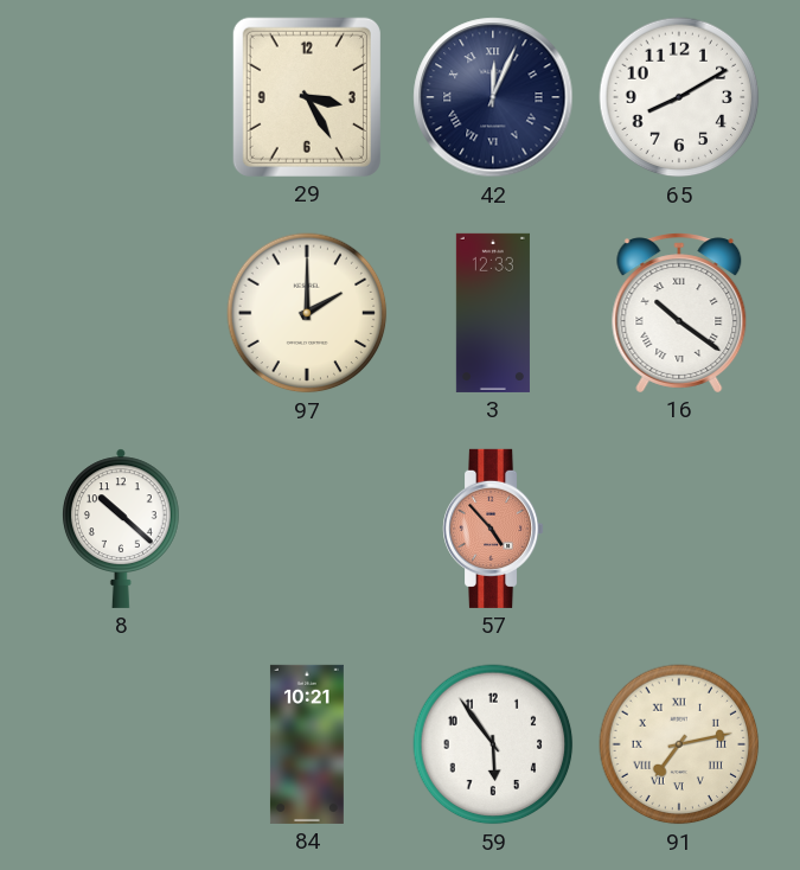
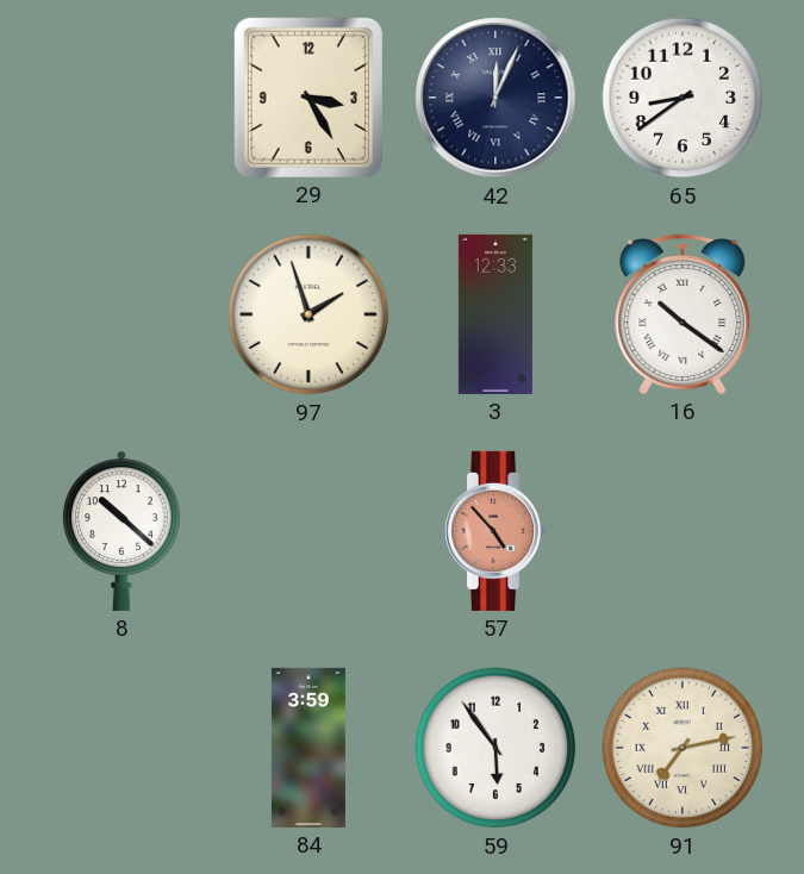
65: 8:10 -> 8:39
97: 2:00 -> 1:57
84: 10:21 -> 3:59
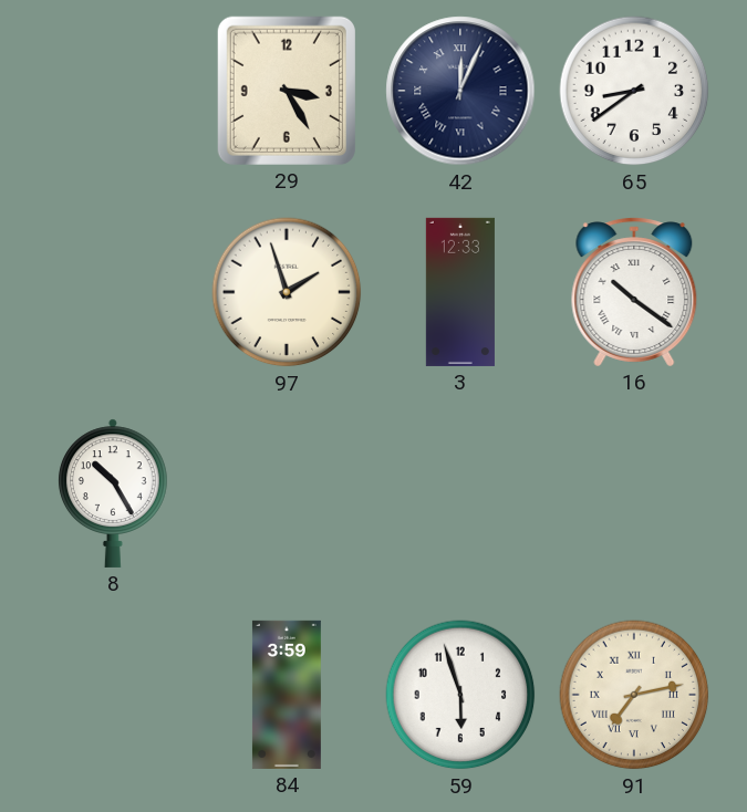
8: 10:22 -> 10:25
57: 4:53 -> none
59: 5:54 -> 5:57
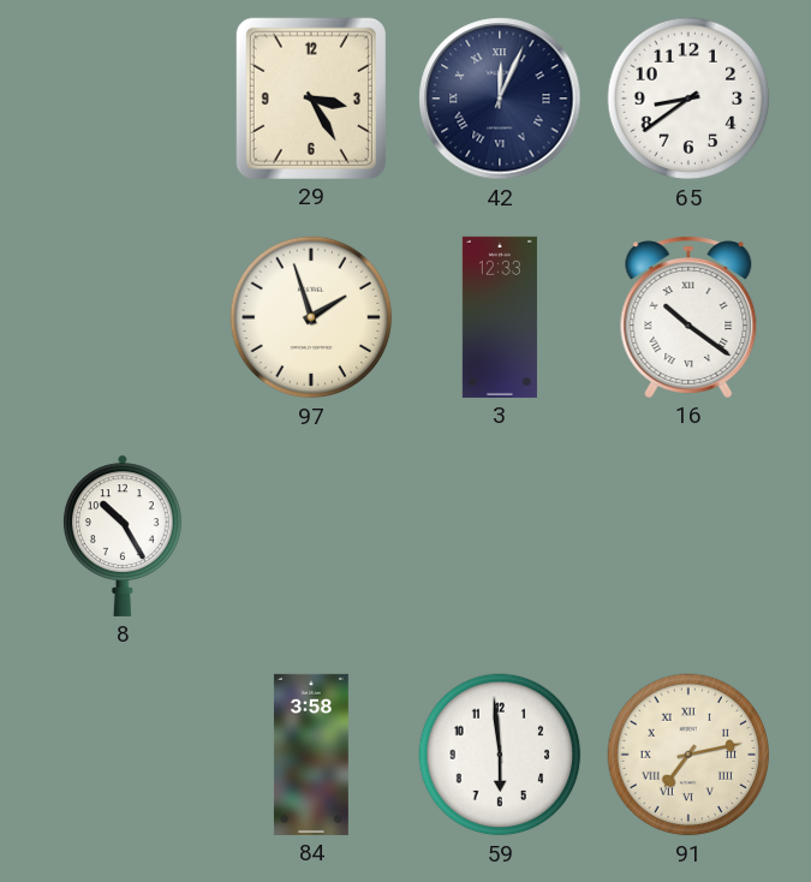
84: 3:59 -> 3:58
59: 5:57 -> 5:59
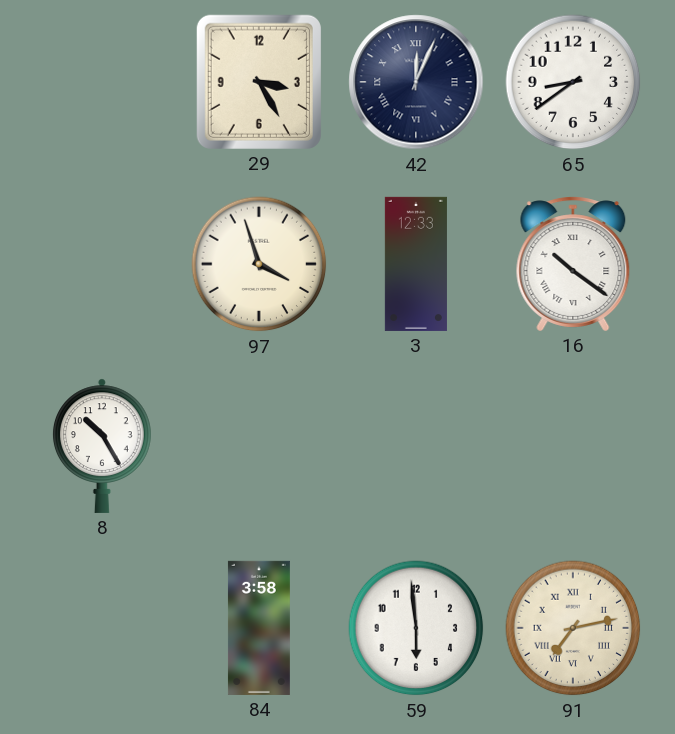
97: 1:57 -> 3:57
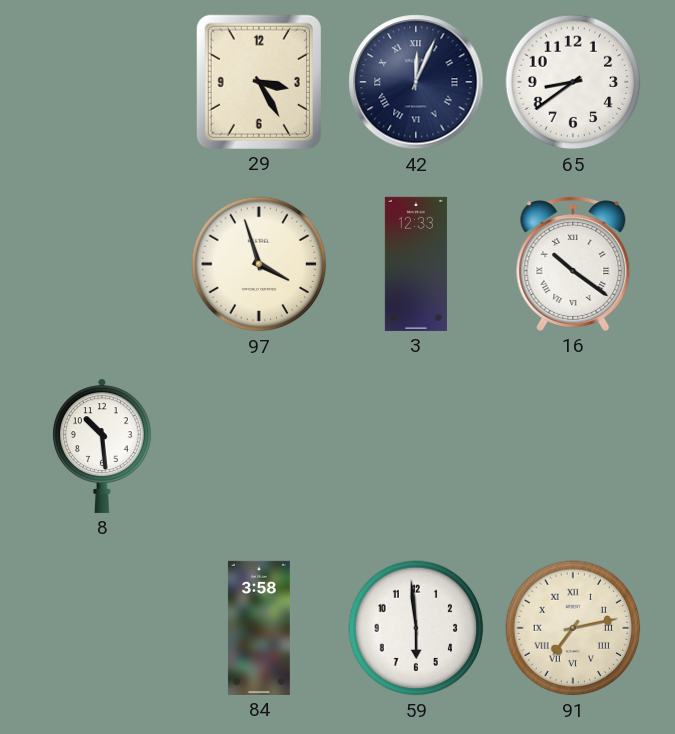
8: 10:25 -> 10:29
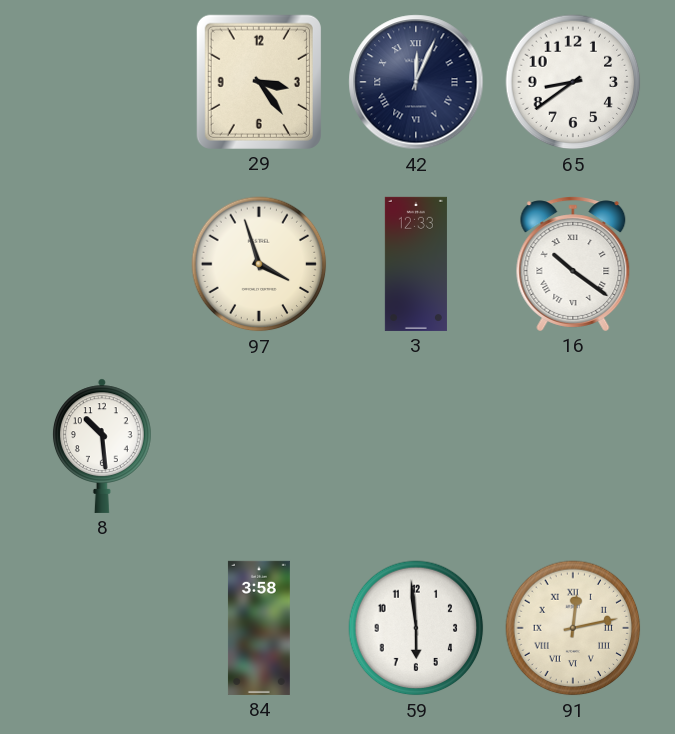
29: 3:25 -> 3:24
91: 7:13 -> 12:13
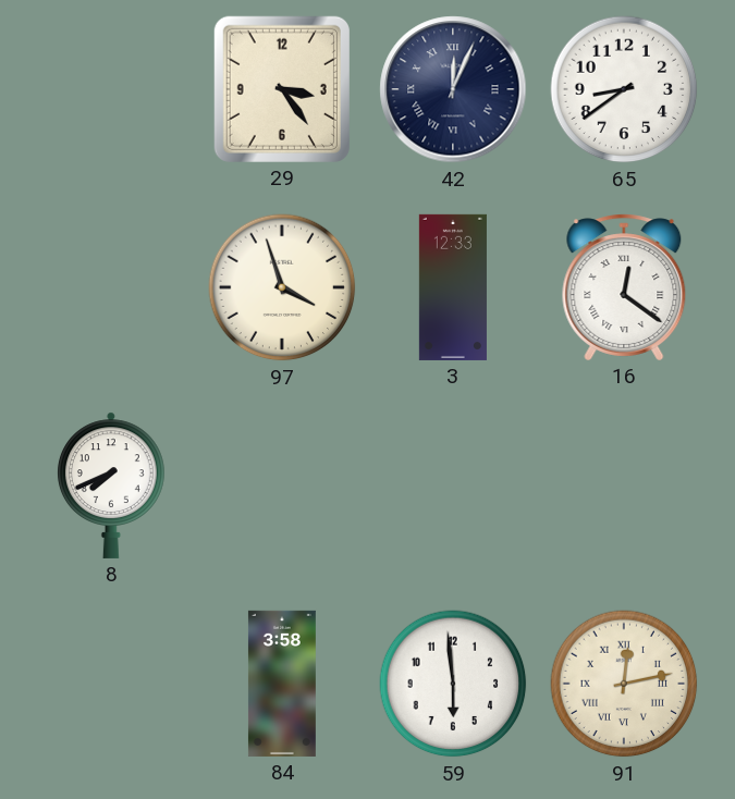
16: 10:21 -> 12:21
8: 10:29 -> 7:41
